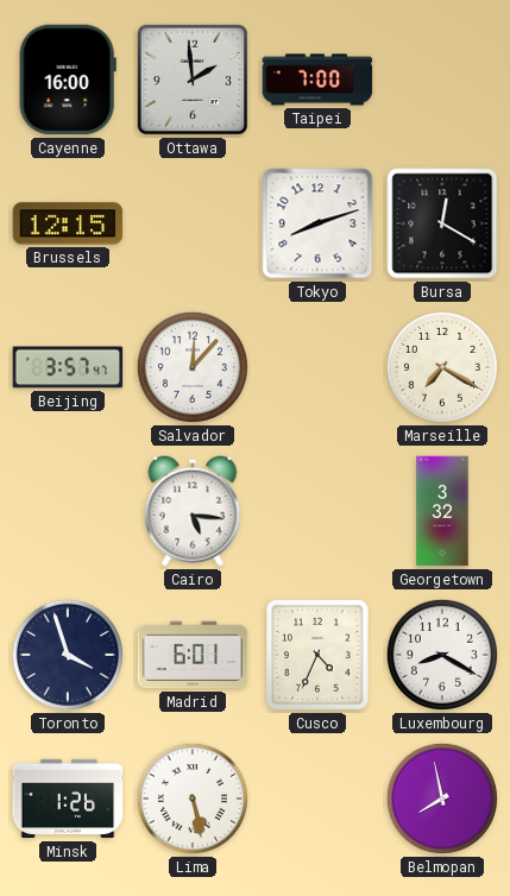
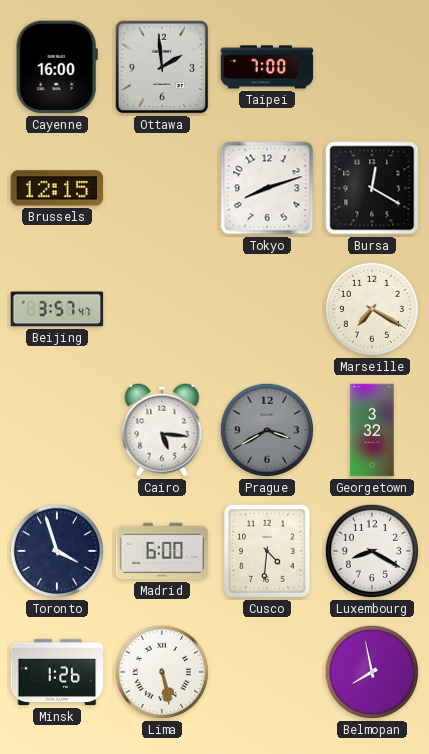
Salvador: 12:07 -> none
Prague: none -> 3:40
Madrid: 6:01 -> 6:00
Cusco: 4:34 -> 4:31
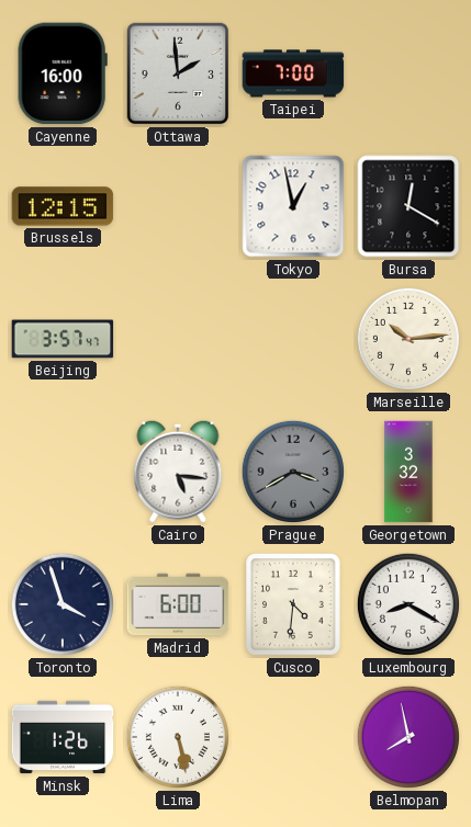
Tokyo: 8:12 -> 12:58
Marseille: 7:20 -> 10:14
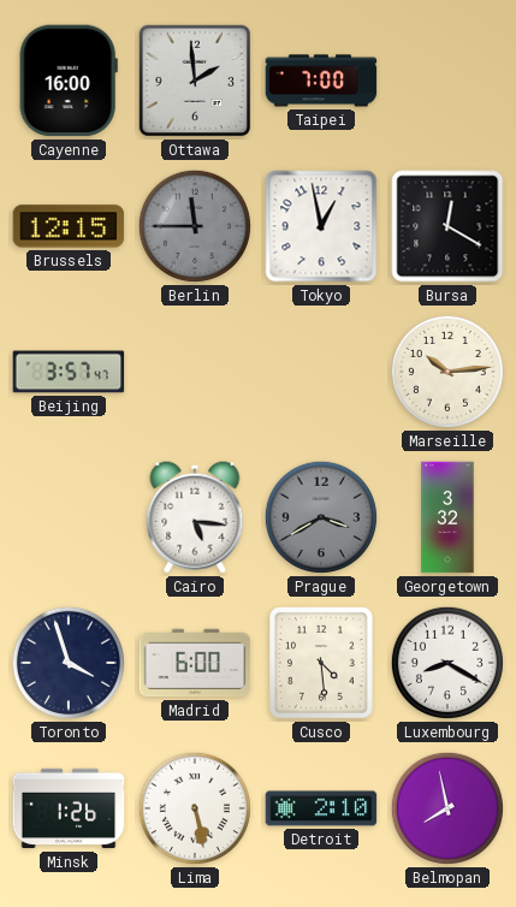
Berlin: none -> 11:45
Cusco: 4:31 -> 4:29
Detroit: none -> 2:10
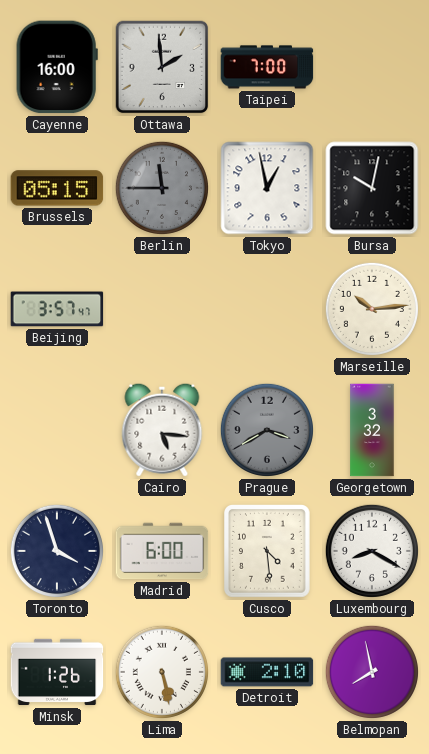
Brussels: 12:15 -> 05:15
Bursa: 12:20 -> 10:02
